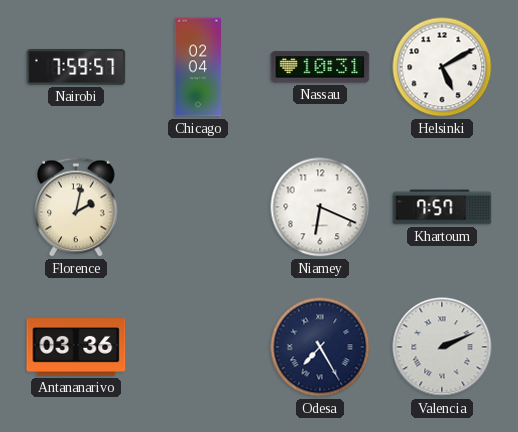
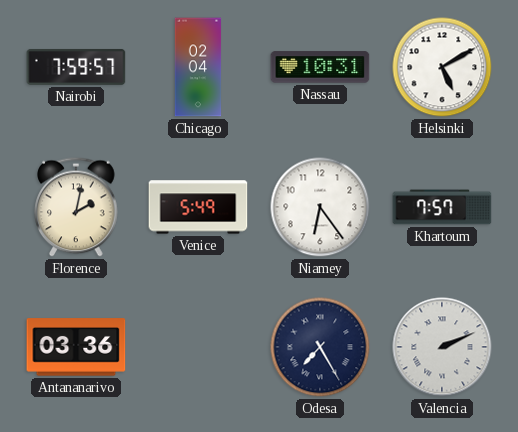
Venice: none -> 5:49
Niamey: 6:19 -> 6:24
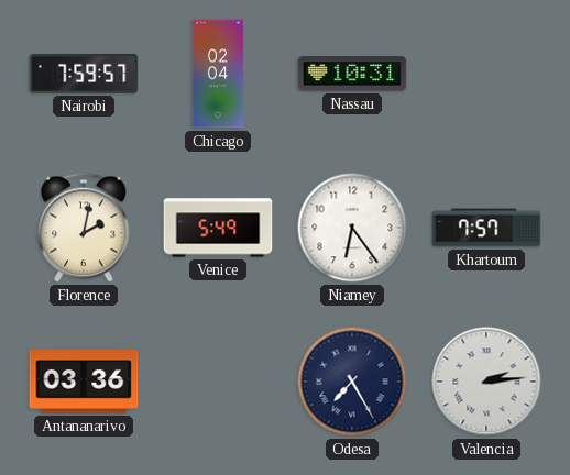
Helsinki: 5:10 -> none
Valencia: 2:11 -> 2:14
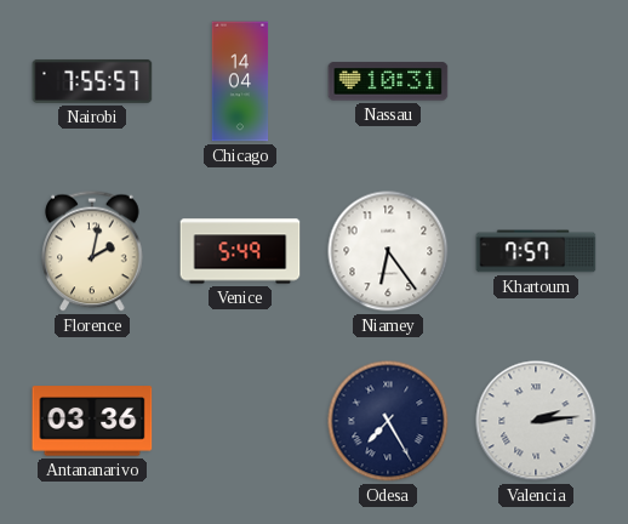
Nairobi: 7:59 -> 7:55
Chicago: 02:04 -> 14:04
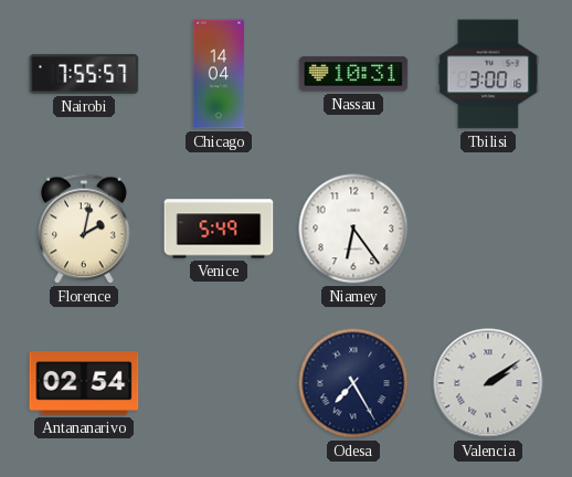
Tbilisi: none -> 3:00
Khartoum: 7:57 -> none
Antananarivo: 03:36 -> 02:54
Valencia: 2:14 -> 2:09
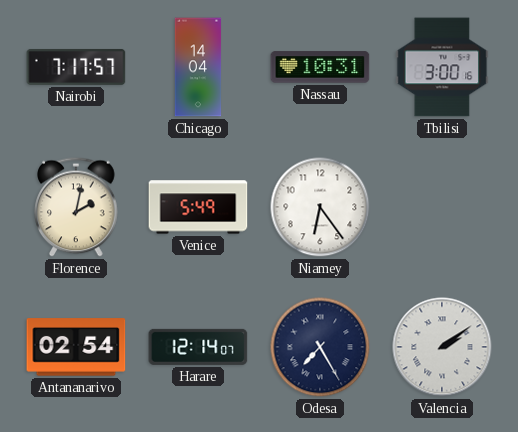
Nairobi: 7:55 -> 7:17
Harare: none -> 12:14
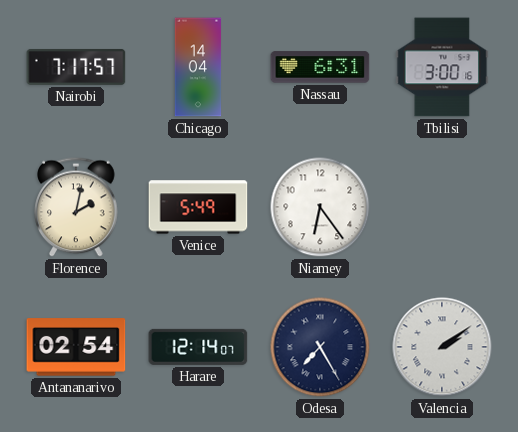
Nassau: 10:31 -> 6:31
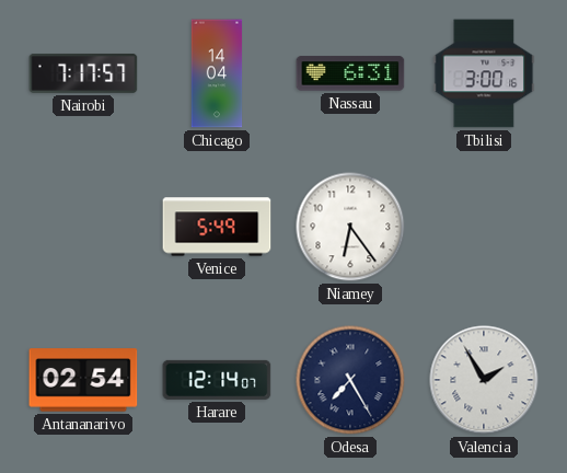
Florence: 2:02 -> none
Valencia: 2:09 -> 1:55
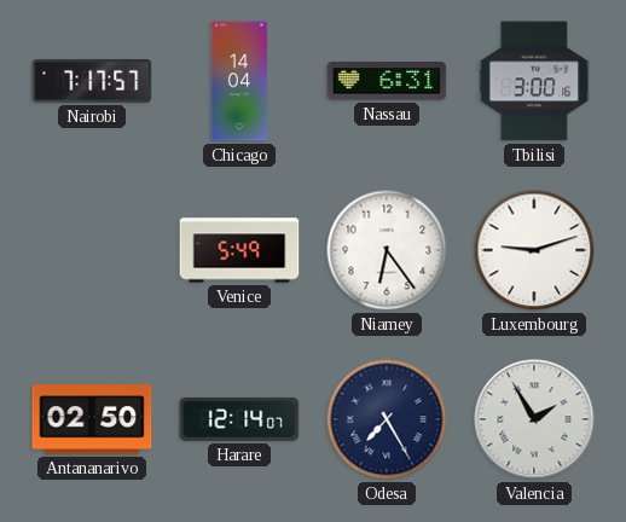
Luxembourg: none -> 9:12
Antananarivo: 02:54 -> 02:50
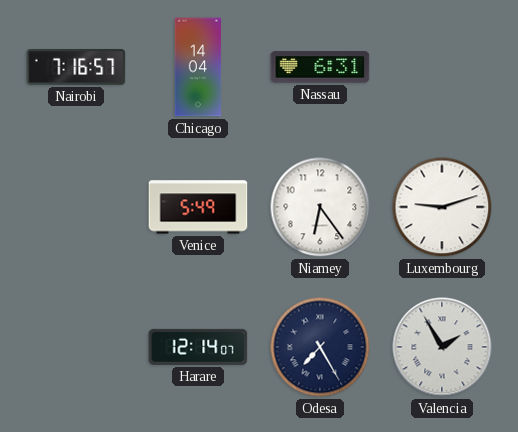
Nairobi: 7:17 -> 7:16
Tbilisi: 3:00 -> none
Antananarivo: 02:50 -> none
